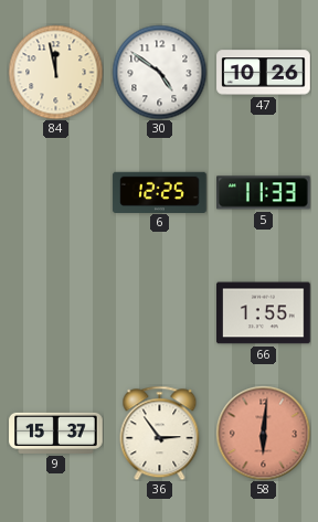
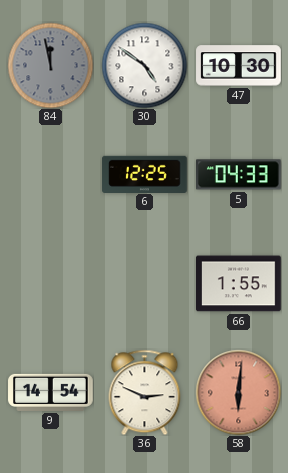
84 dial: cream -> grey
47: 10:26 -> 10:30
5: 11:33 -> 04:33
9: 15:37 -> 14:54
36: 2:54 -> 2:49
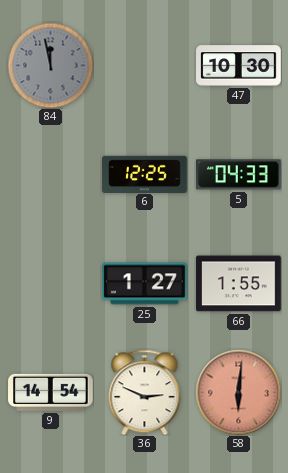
30: 4:51 -> none
25: none -> 1:27
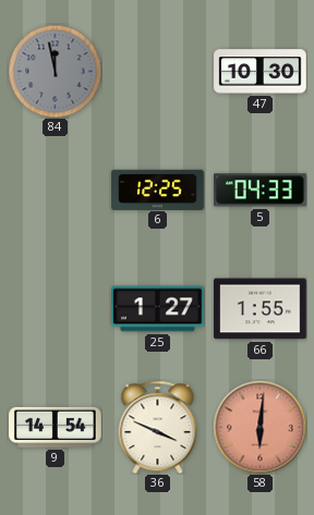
36: 2:49 -> 3:49
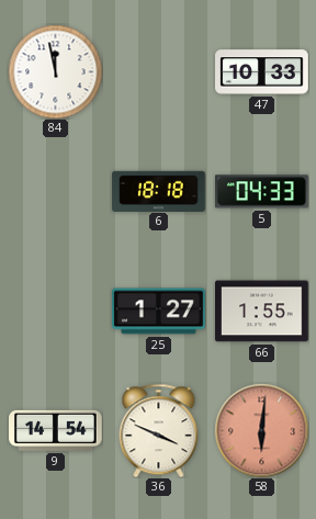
84 dial: grey -> white
47: 10:30 -> 10:33
6: 12:25 -> 18:18
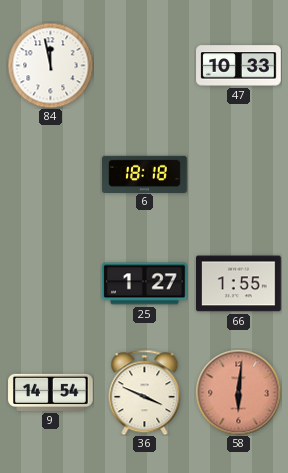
5: 04:33 -> none
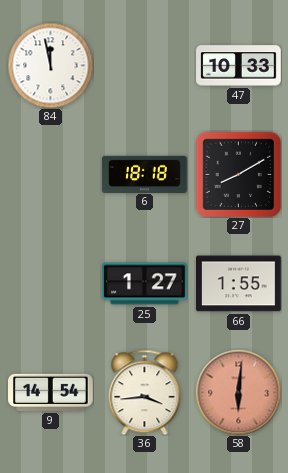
27: none -> 8:10
36: 3:49 -> 3:44
